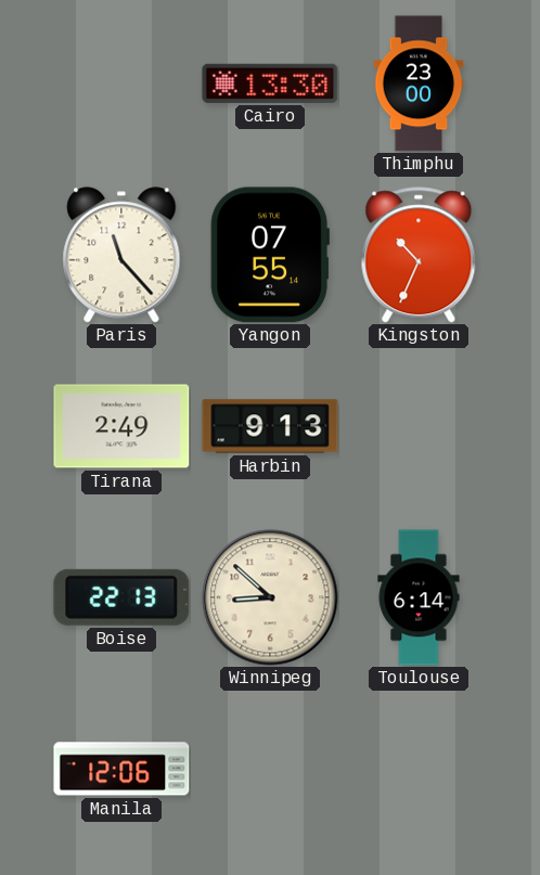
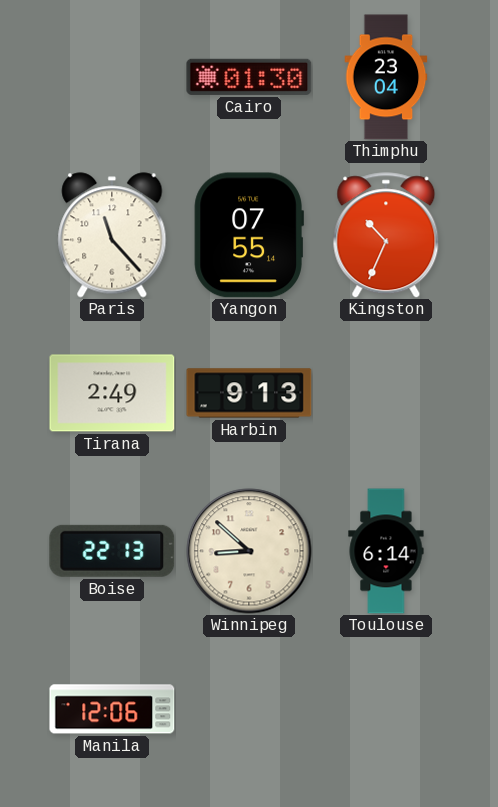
Cairo: 13:30 -> 01:30
Thimphu: 23:00 -> 23:04
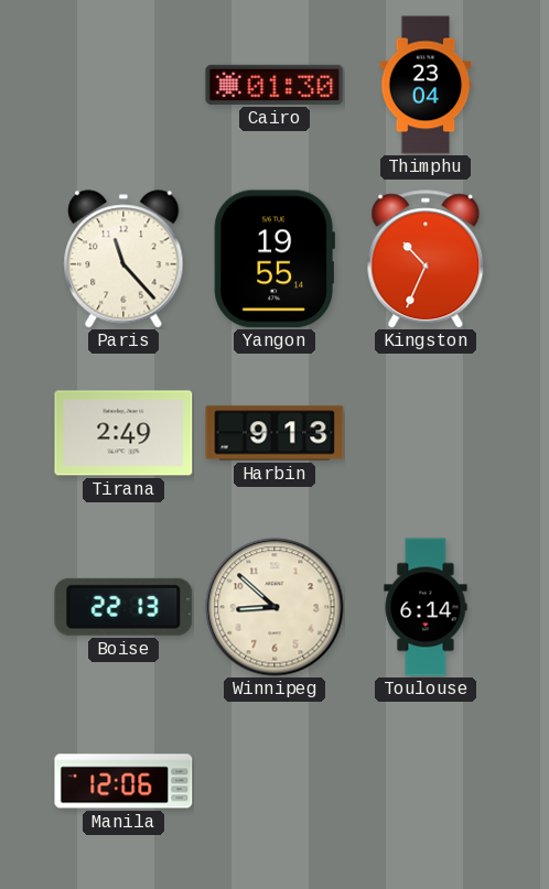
Yangon: 07:55 -> 19:55
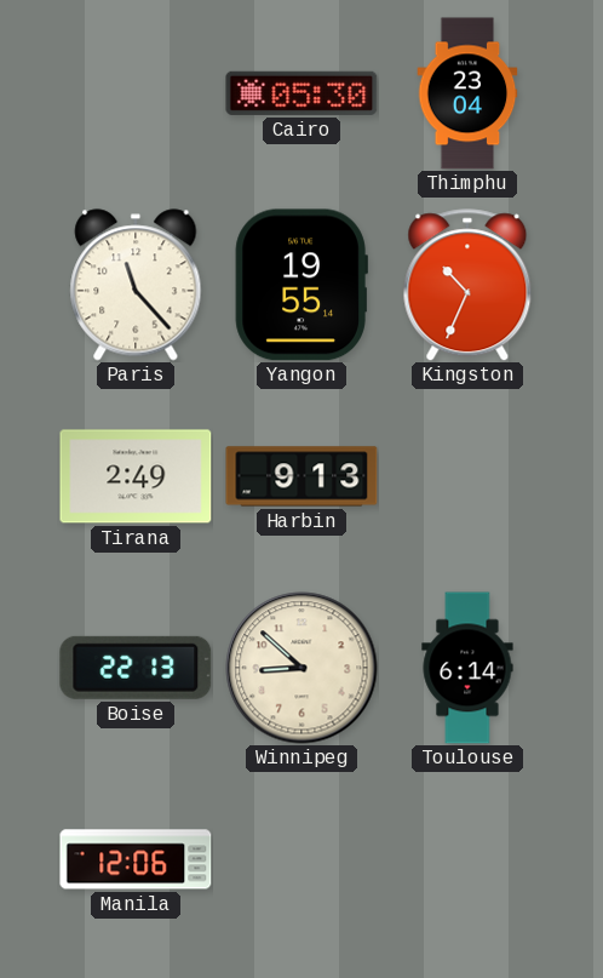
Cairo: 01:30 -> 05:30
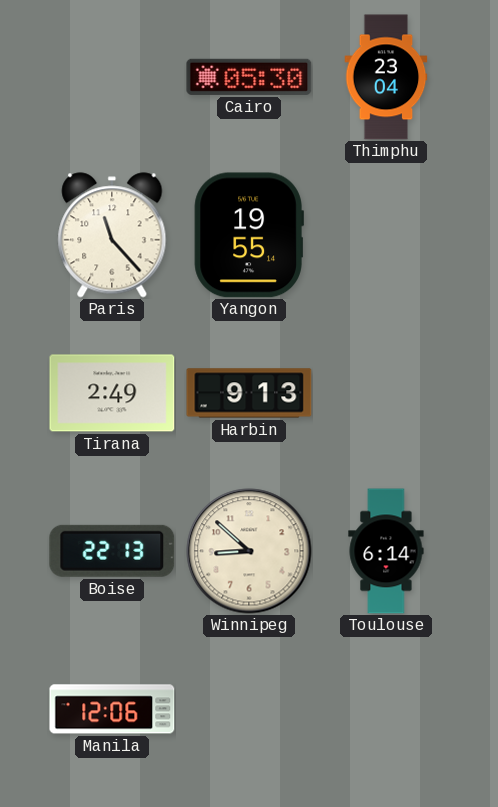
Kingston: 10:34 -> none
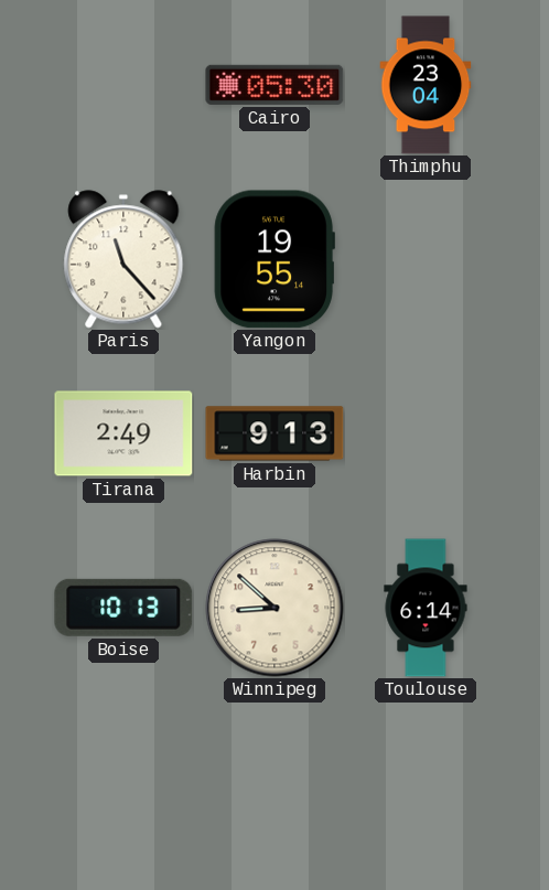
Boise: 22:13 -> 10:13
Manila: 12:06 -> none
